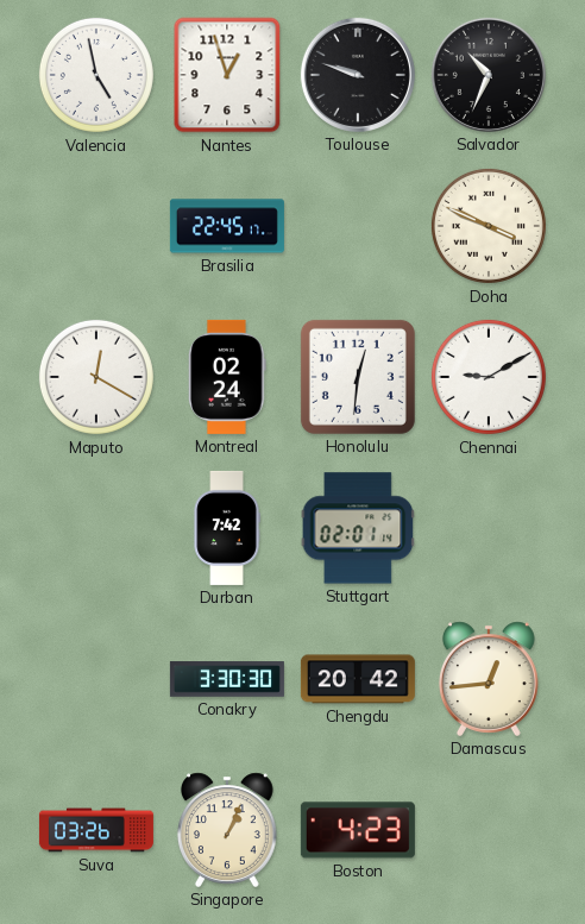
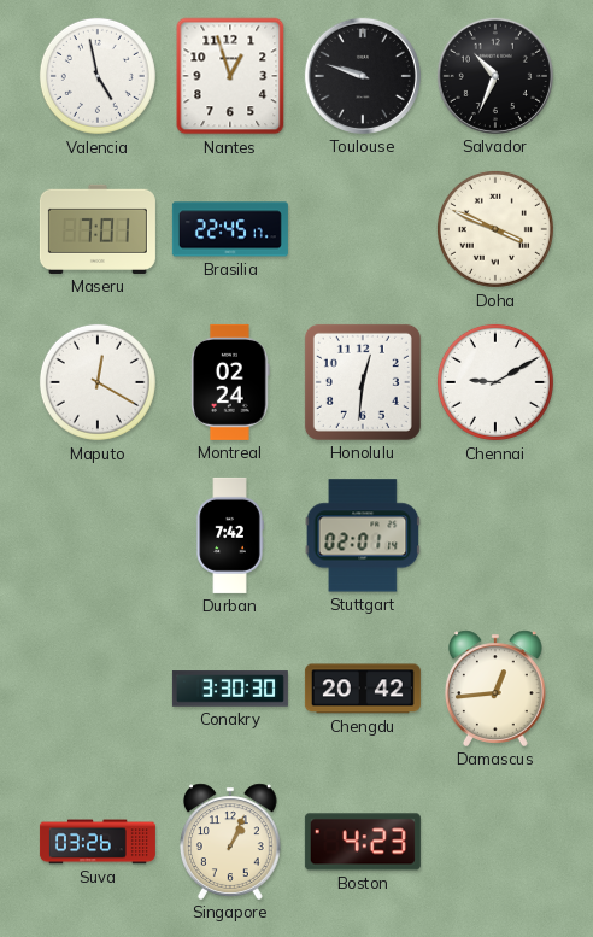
Maseru: none -> 7:01
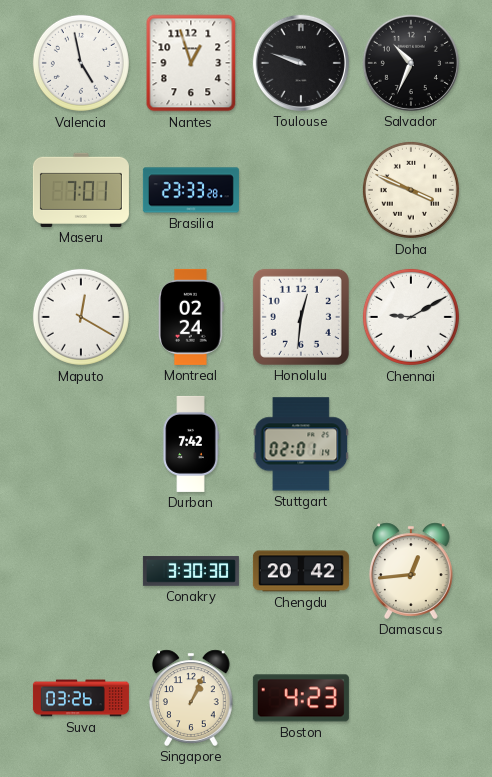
Brasilia: 22:45 -> 23:33
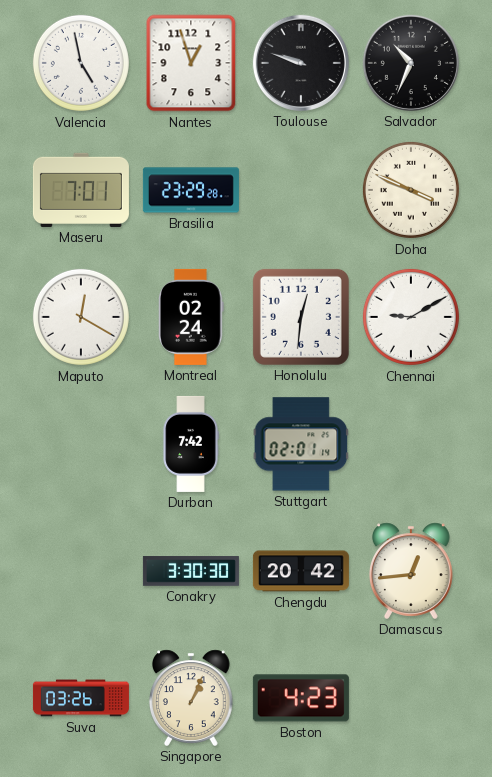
Brasilia: 23:33 -> 23:29
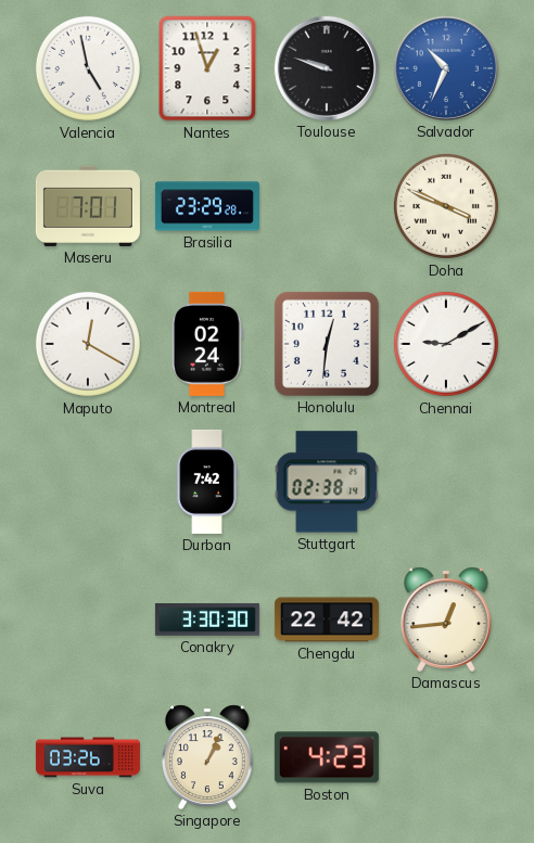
Salvador dial: black -> blue
Stuttgart: 02:01 -> 02:38
Chengdu: 20:42 -> 22:42
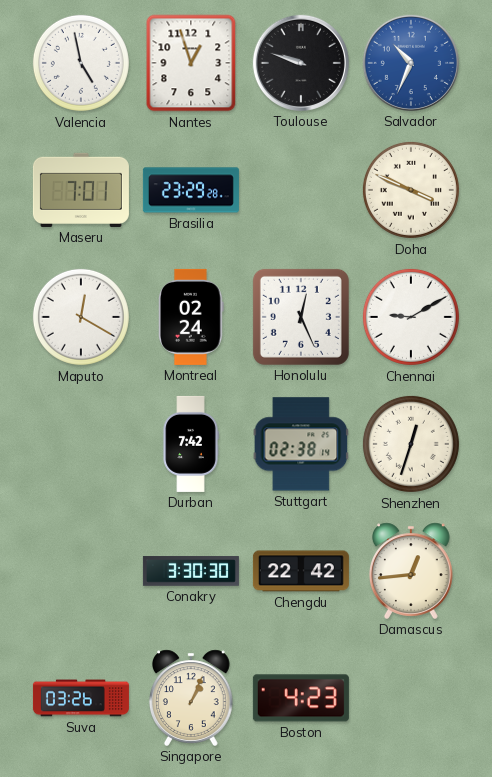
Honolulu: 12:31 -> 12:26
Shenzhen: none -> 12:33
